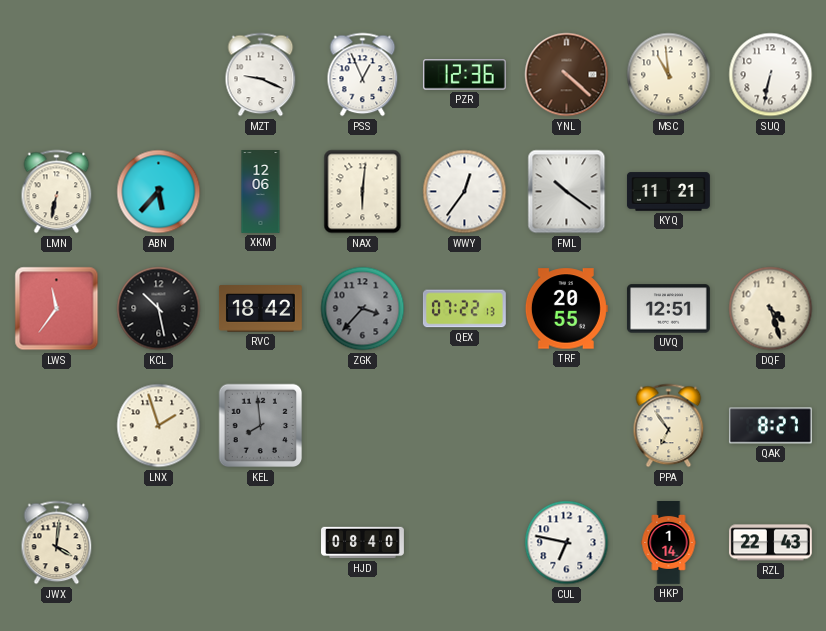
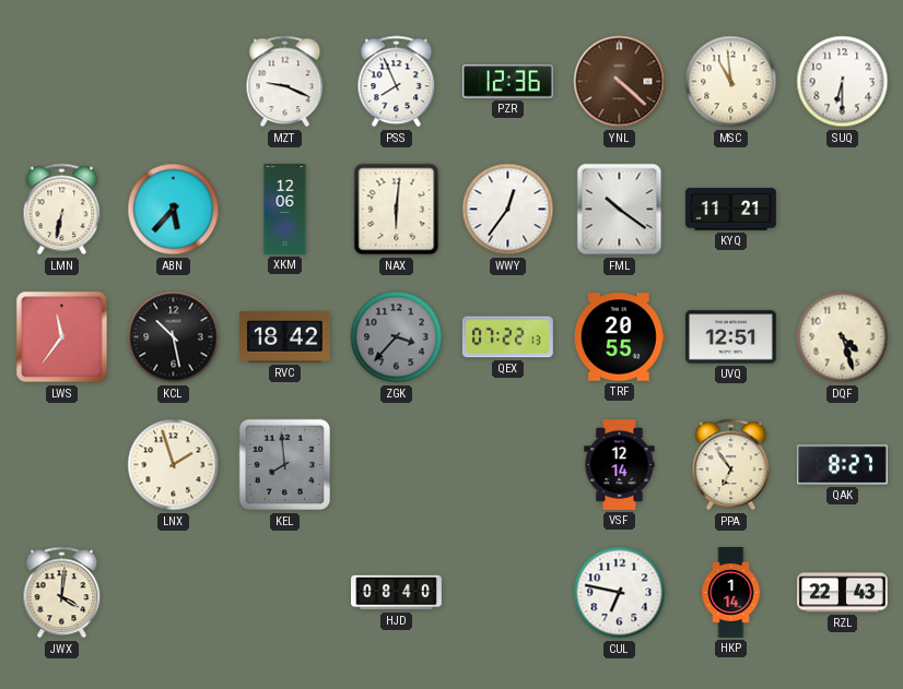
PSS: 12:56 -> 7:56
SUQ: 6:32 -> 6:30
VSF: none -> 12:14
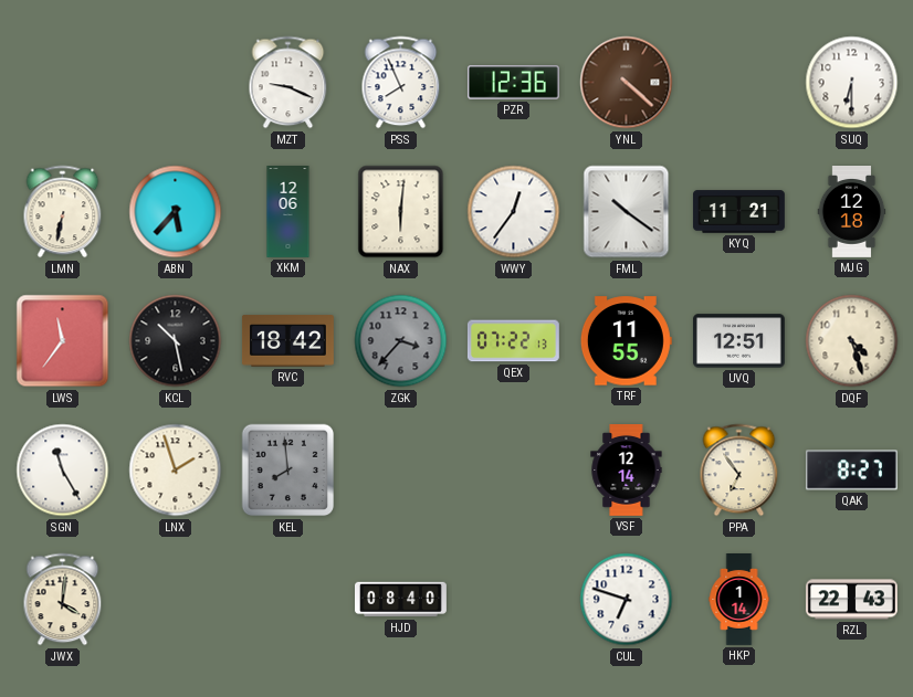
MSC: 10:59 -> none
MJG: none -> 12:18
TRF: 20:55 -> 11:55
SGN: none -> 11:25
CUL: 6:47 -> 6:48
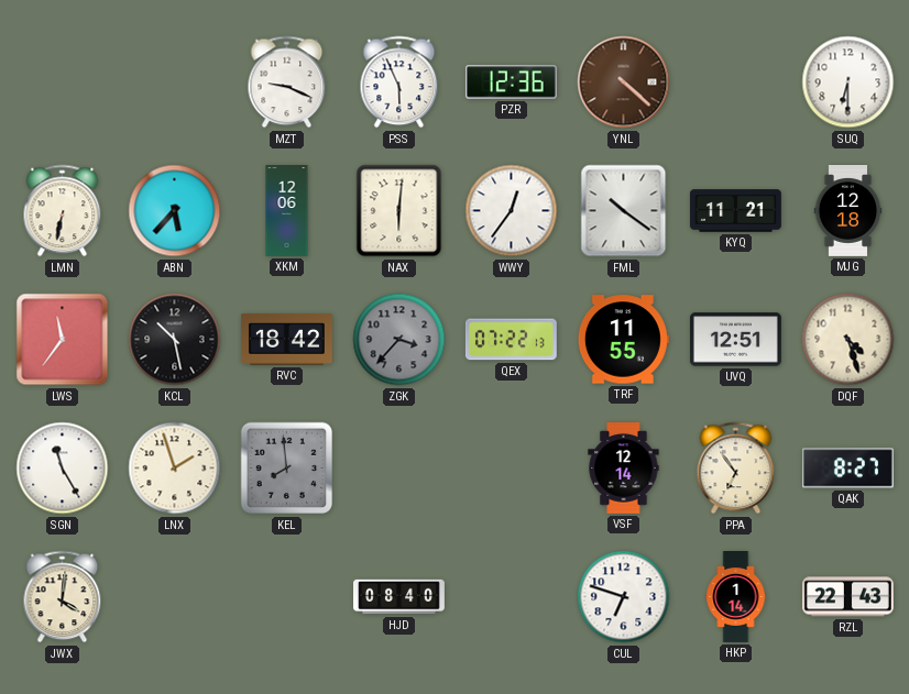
PSS: 7:56 -> 5:56
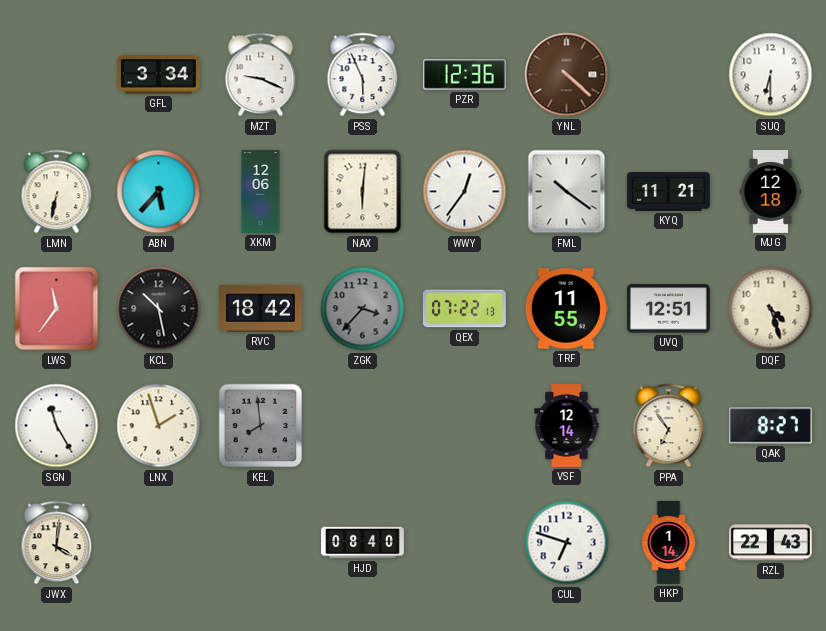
GFL: none -> 3:34
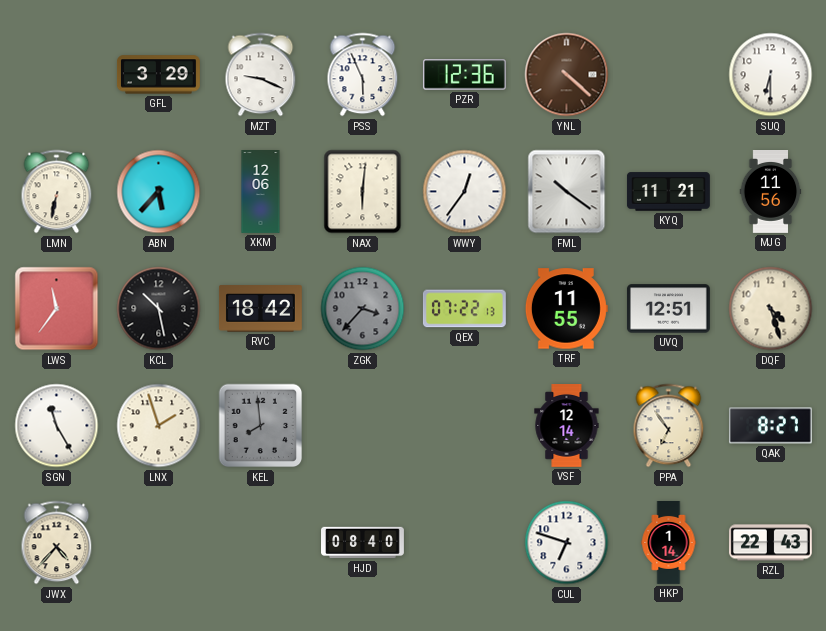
GFL: 3:34 -> 3:29
MJG: 12:18 -> 11:56
JWX: 4:01 -> 4:37
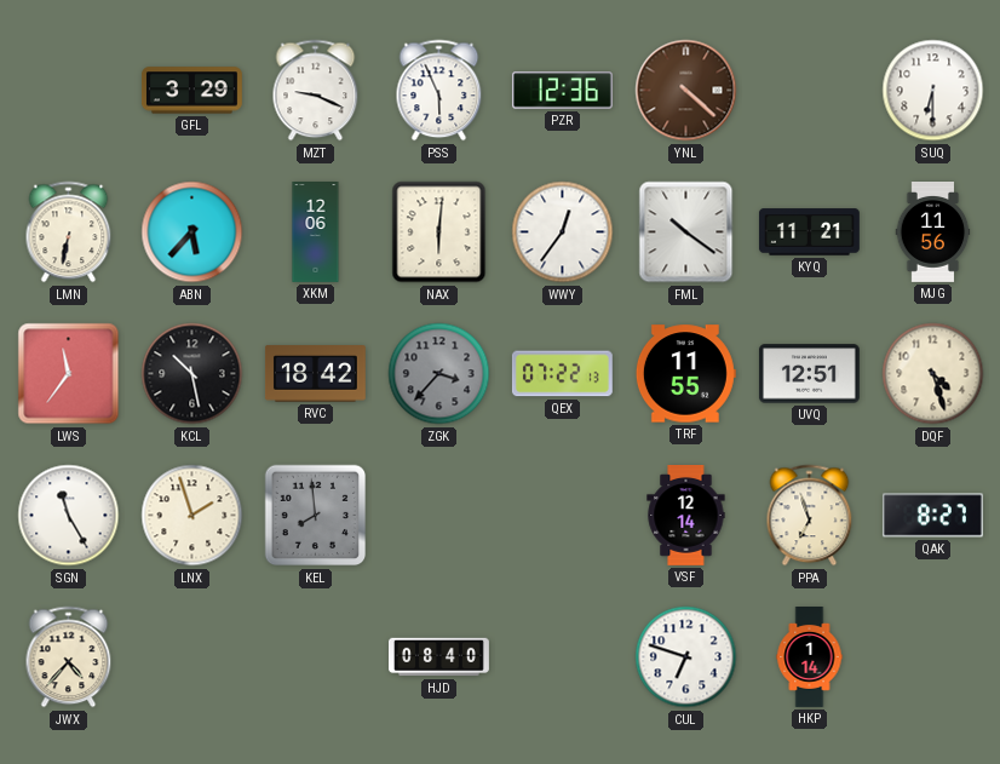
PPA: 6:54 -> 6:57
RZL: 22:43 -> none
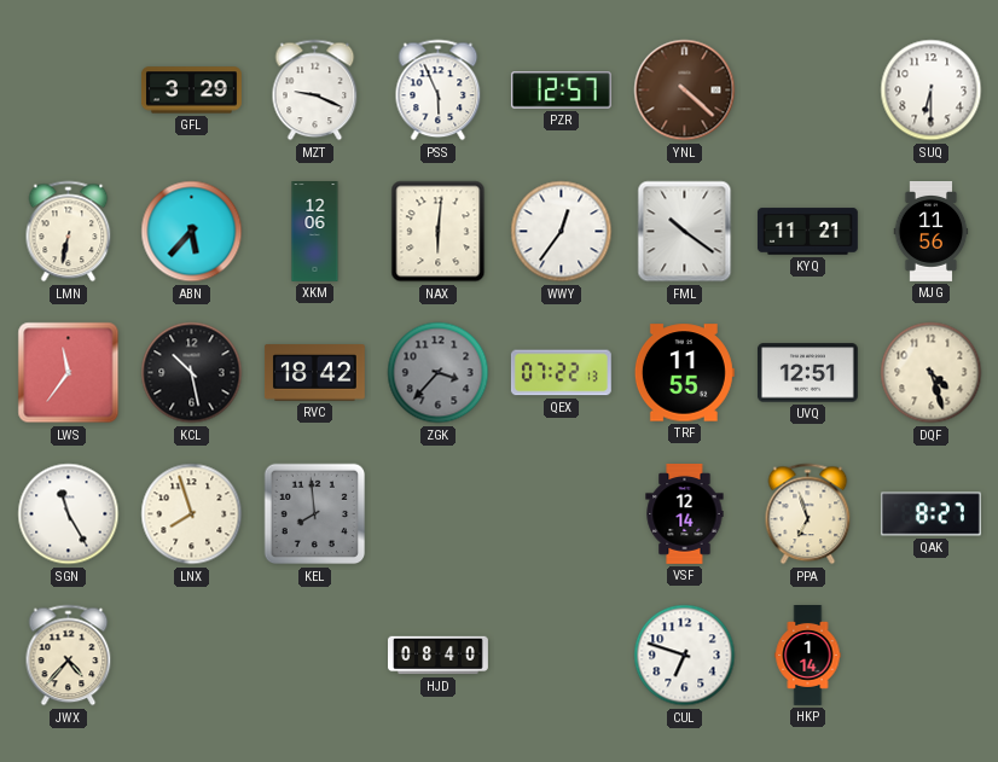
PZR: 12:36 -> 12:57
LNX: 1:57 -> 7:57
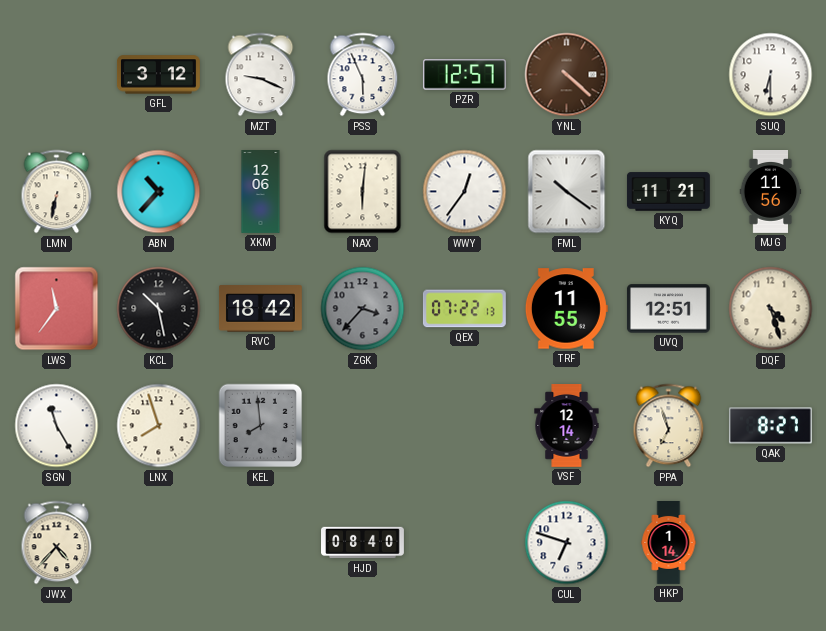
GFL: 3:29 -> 3:12
ABN: 5:37 -> 10:37
